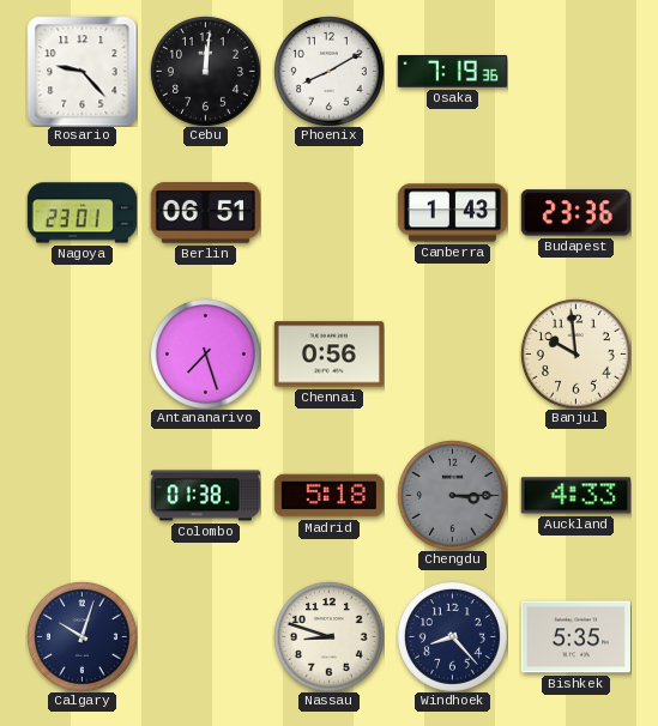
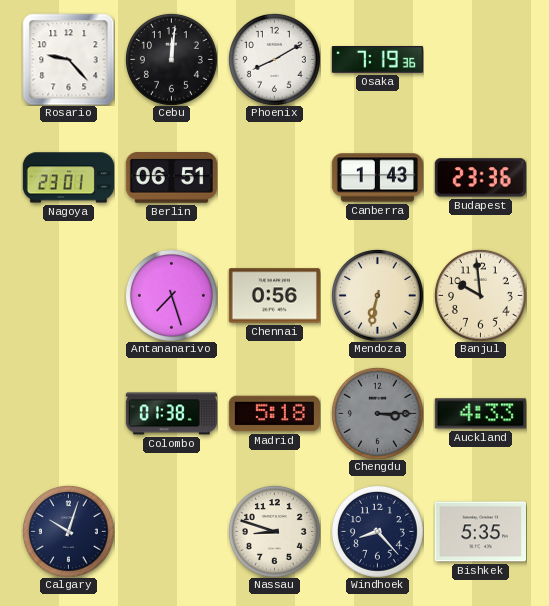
Mendoza: none -> 6:32
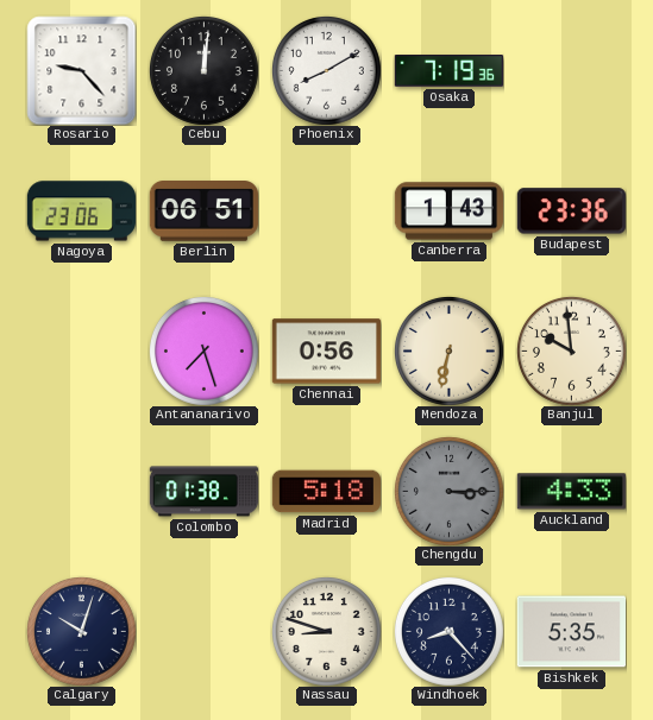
Nagoya: 23:01 -> 23:06
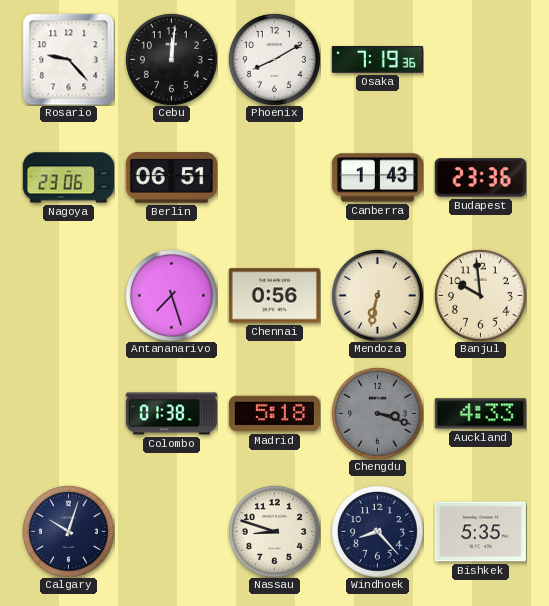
Chengdu: 3:15 -> 3:18
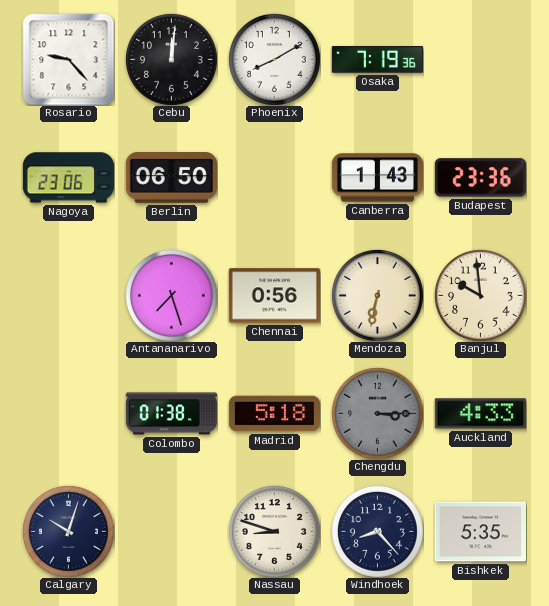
Berlin: 06:51 -> 06:50
Chengdu: 3:18 -> 3:15
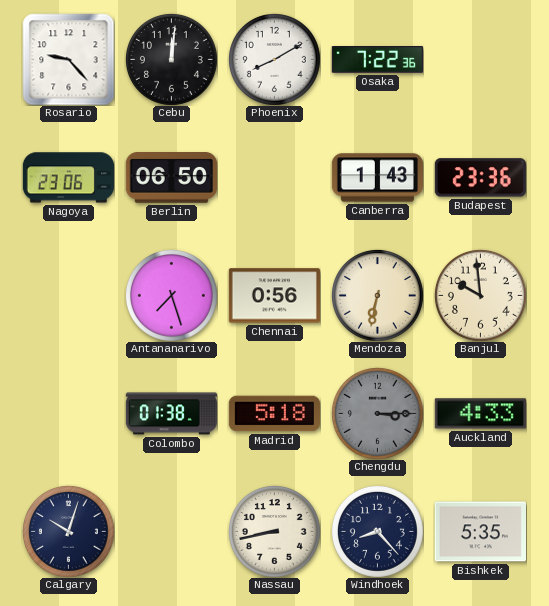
Osaka: 7:19 -> 7:22
Nassau: 8:48 -> 8:43
